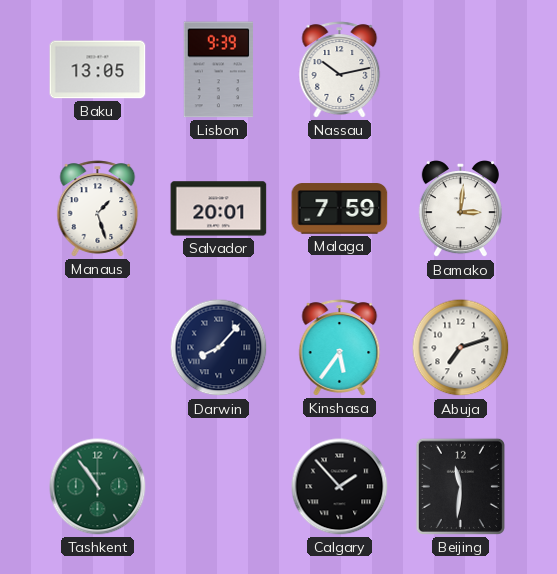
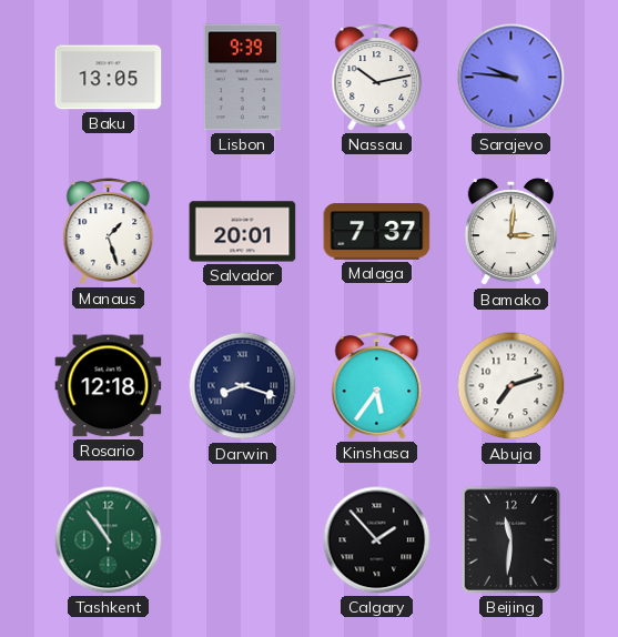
Sarajevo: none -> 9:46
Malaga: 7:59 -> 7:37
Rosario: none -> 12:18
Darwin: 8:07 -> 8:18
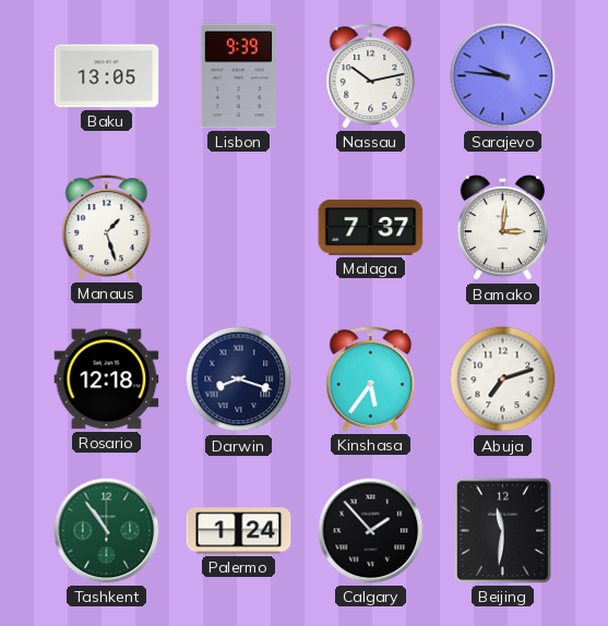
Salvador: 20:01 -> none
Palermo: none -> 1:24
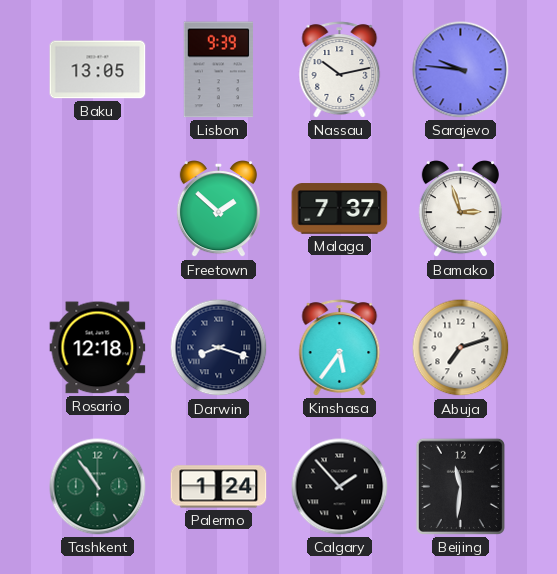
Manaus: 1:27 -> none
Freetown: none -> 1:52
Bamako: 3:01 -> 2:57
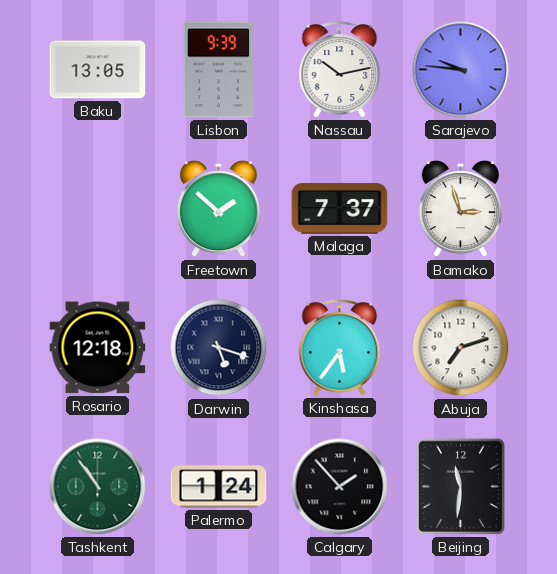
Darwin: 8:18 -> 5:18
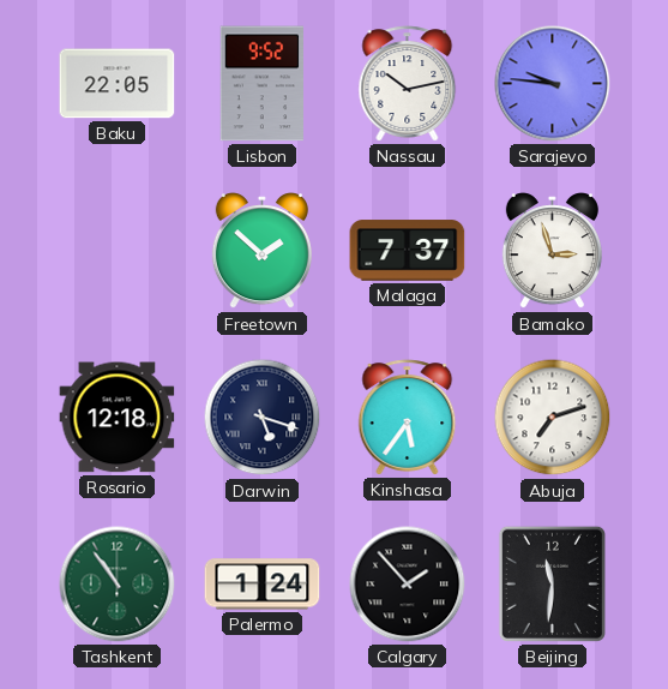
Baku: 13:05 -> 22:05
Lisbon: 9:39 -> 9:52
